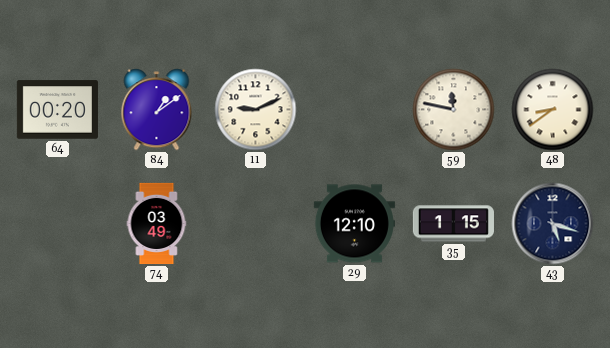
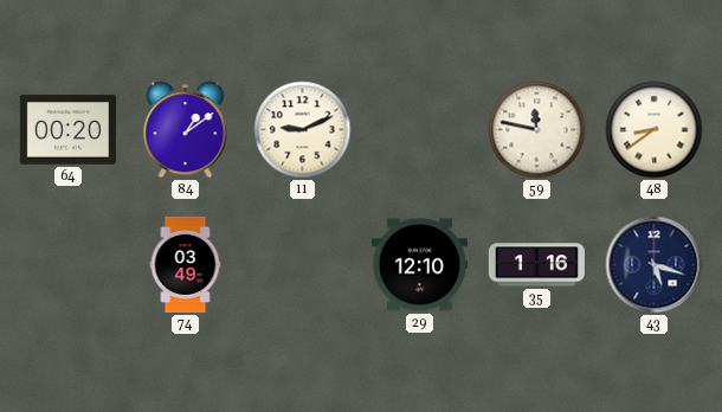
35: 1:15 -> 1:16
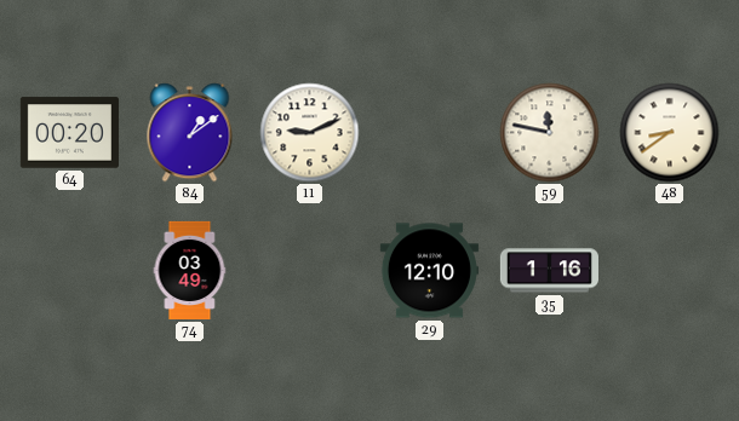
43: 5:18 -> none
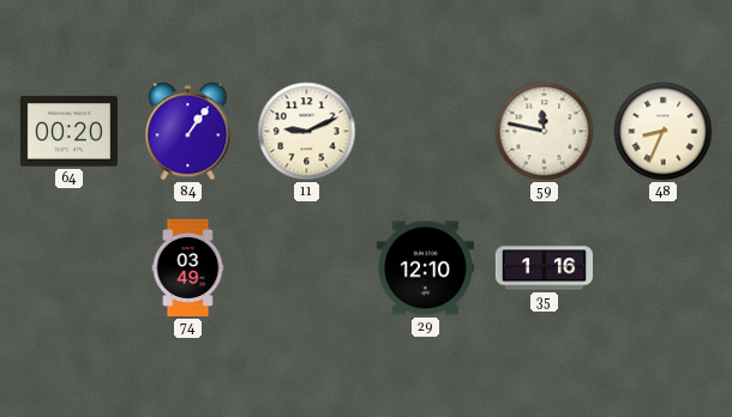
84: 1:09 -> 1:06
48: 8:39 -> 8:34
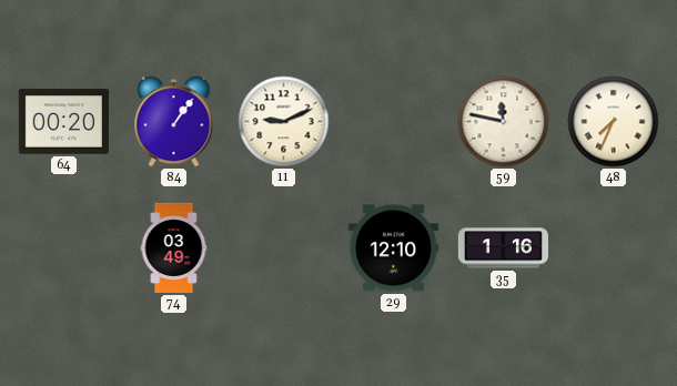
48: 8:34 -> 7:34
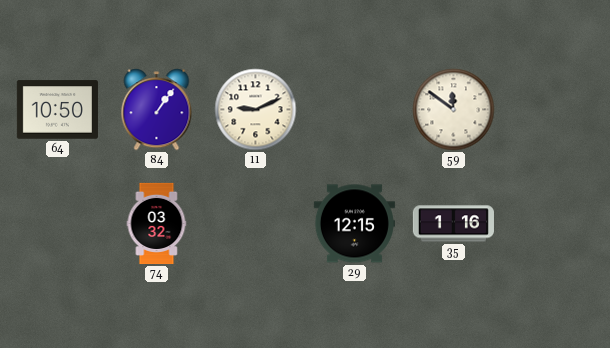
64: 00:20 -> 10:50
59: 11:47 -> 11:51
48: 7:34 -> none
74: 03:49 -> 03:32
29: 12:10 -> 12:15
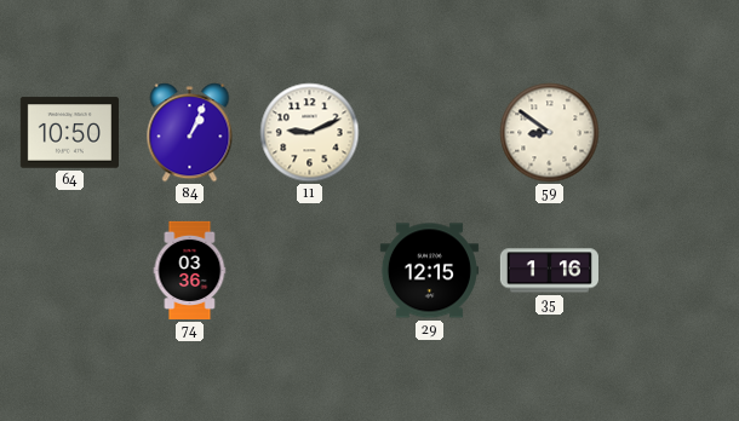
84: 1:06 -> 1:04
59: 11:51 -> 8:51
74: 03:32 -> 03:36
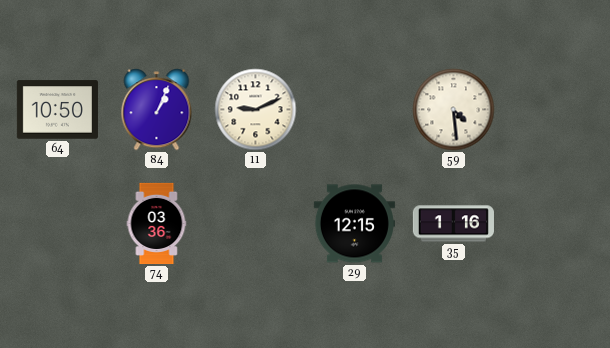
59: 8:51 -> 4:29
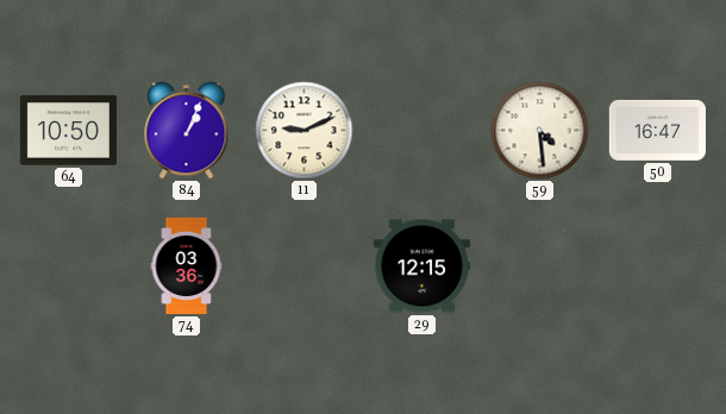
50: none -> 16:47
35: 1:16 -> none
